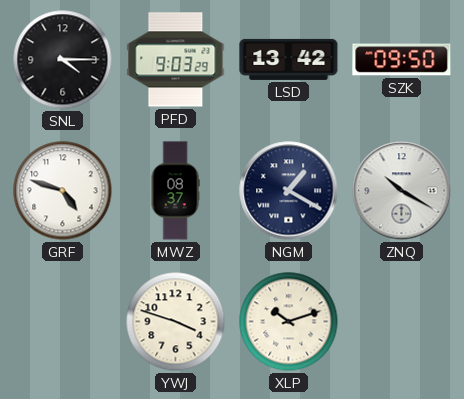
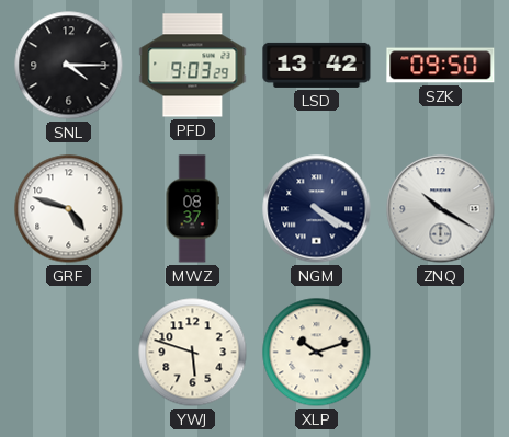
NGM: 1:20 -> 4:20
YWJ: 3:48 -> 5:48
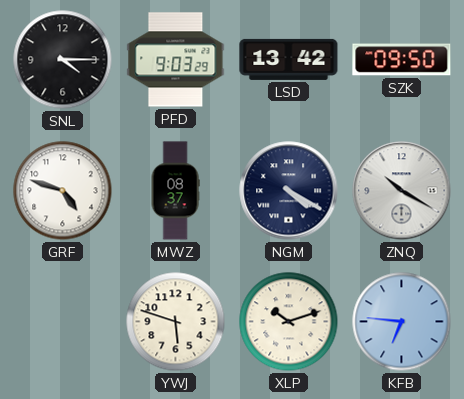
KFB: none -> 6:46
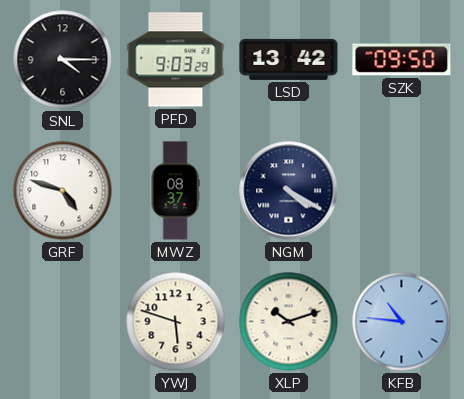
ZNQ: 10:20 -> none
KFB: 6:46 -> 10:46
